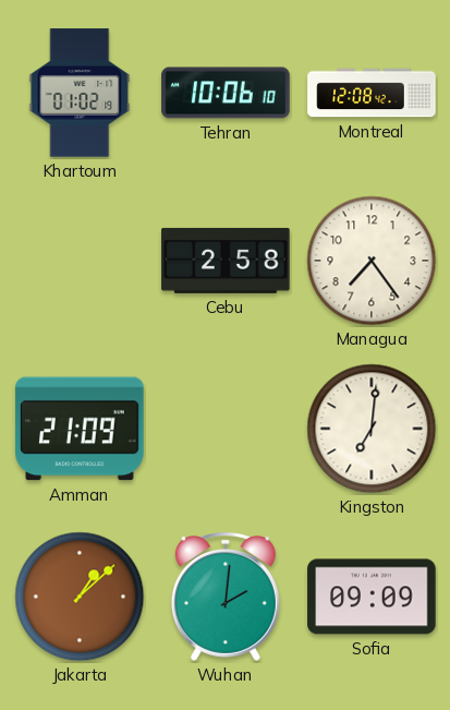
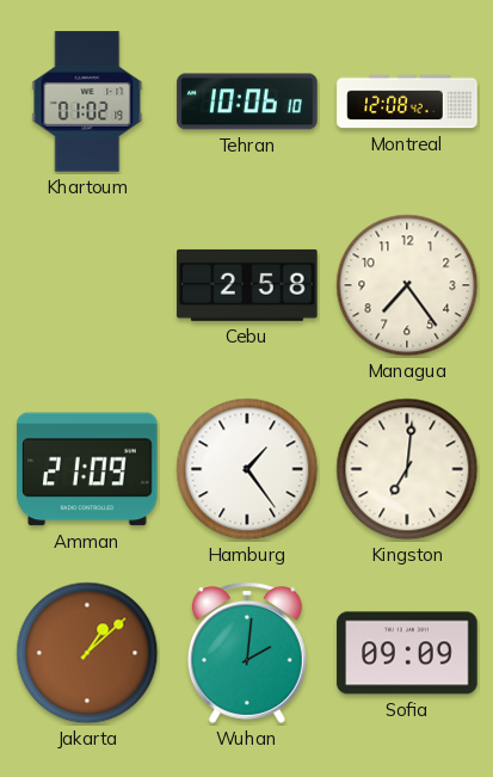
Hamburg: none -> 1:24
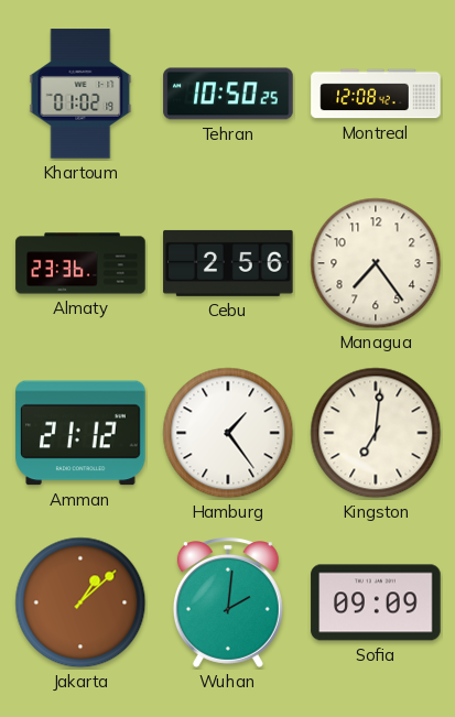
Tehran: 10:06 -> 10:50
Almaty: none -> 23:36
Cebu: 2:58 -> 2:56
Amman: 21:09 -> 21:12
